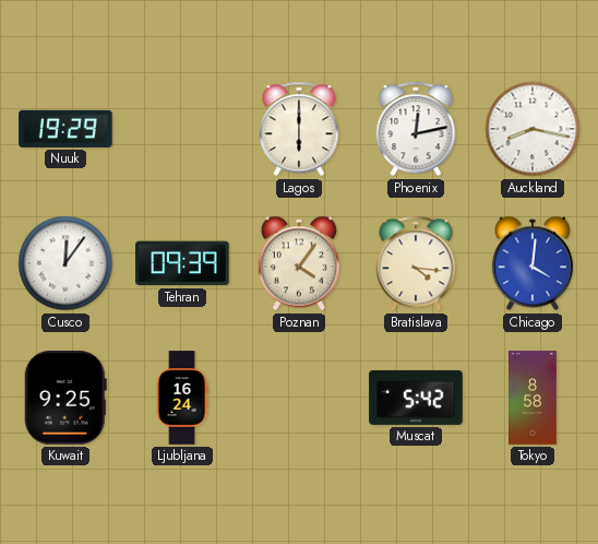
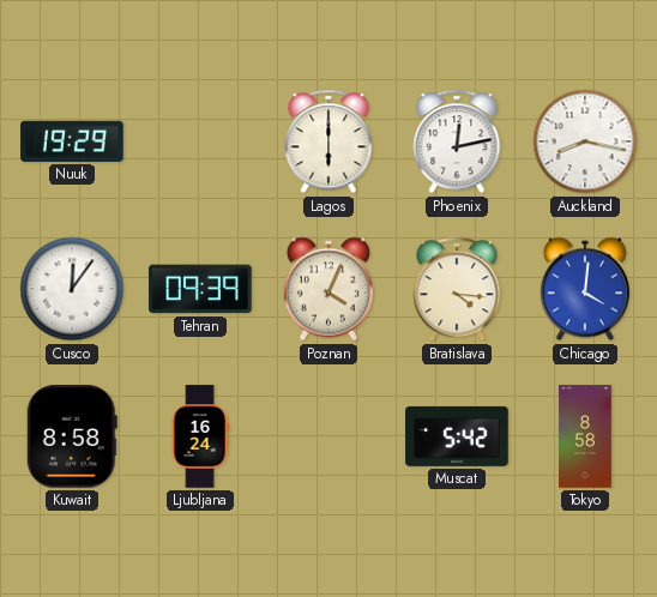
Poznan: 4:06 -> 4:04
Kuwait: 9:25 -> 8:58
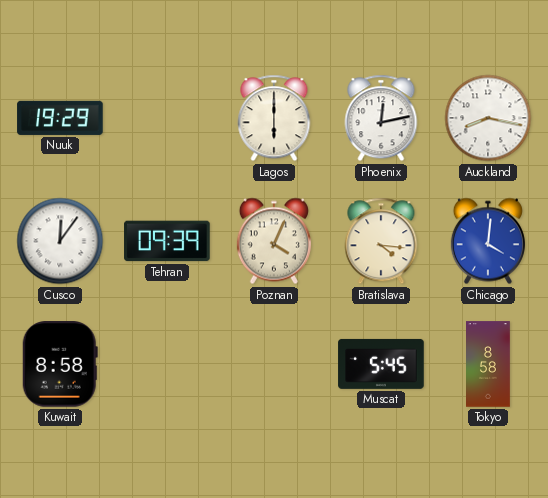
Ljubljana: 16:24 -> none
Muscat: 5:42 -> 5:45
